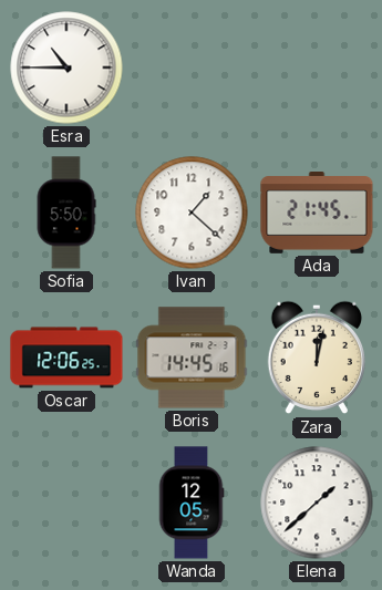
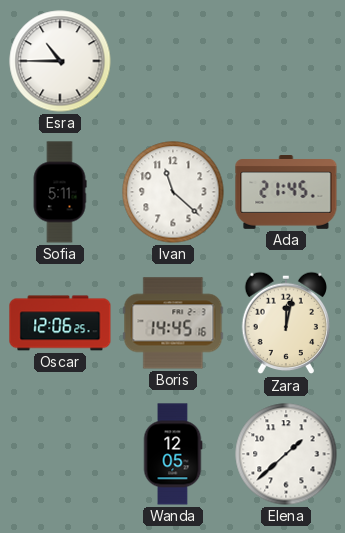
Sofia: 5:50 -> 5:11
Ivan: 1:22 -> 11:22
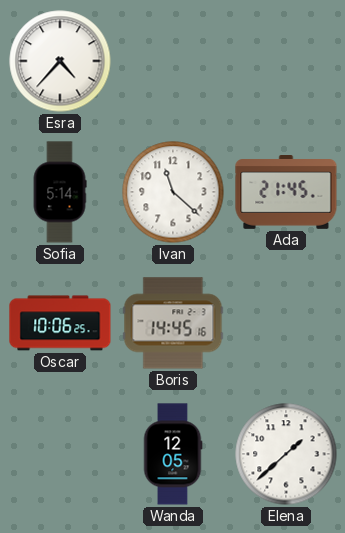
Esra: 10:45 -> 4:37
Sofia: 5:11 -> 5:14
Oscar: 12:06 -> 10:06
Zara: 12:02 -> none
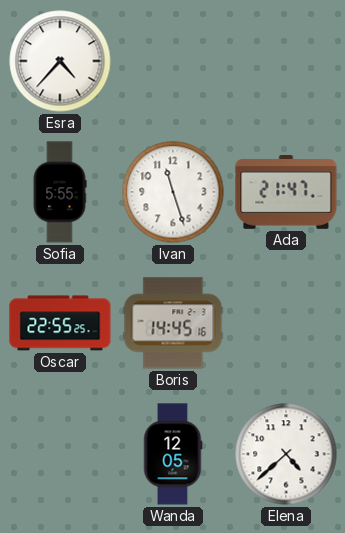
Sofia: 5:14 -> 5:55
Ivan: 11:22 -> 11:27
Ada: 21:45 -> 21:47
Oscar: 10:06 -> 22:55
Elena: 1:38 -> 4:38
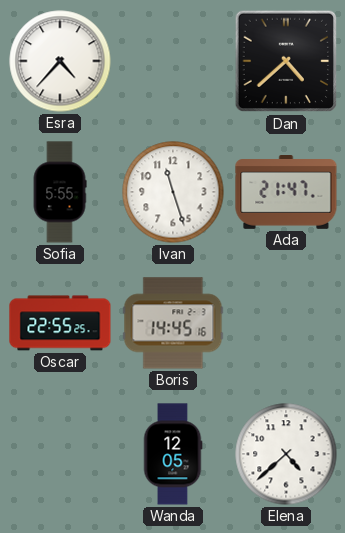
Dan: none -> 4:38
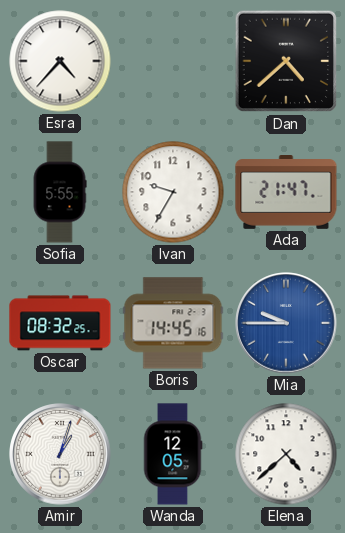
Ivan: 11:27 -> 9:35
Oscar: 22:55 -> 08:32
Mia: none -> 9:45
Amir: none -> 1:03
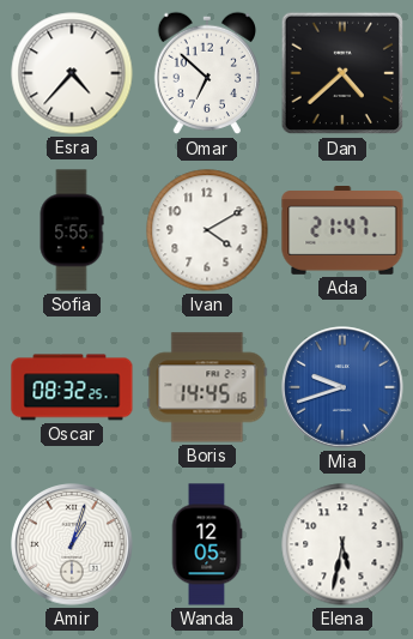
Omar: none -> 6:52
Ivan: 9:35 -> 4:10
Mia: 9:45 -> 9:42
Elena: 4:38 -> 5:32
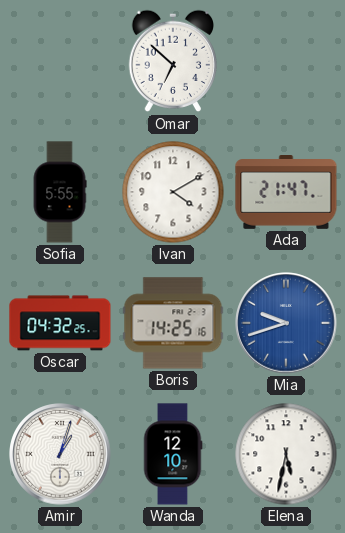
Esra: 4:37 -> none
Dan: 4:38 -> none
Oscar: 08:32 -> 04:32
Boris: 14:45 -> 14:25
Wanda: 12:05 -> 12:10
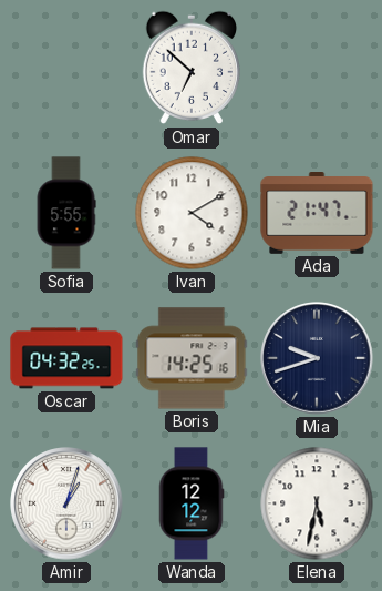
Mia dial: blue -> navy
Wanda: 12:10 -> 12:12
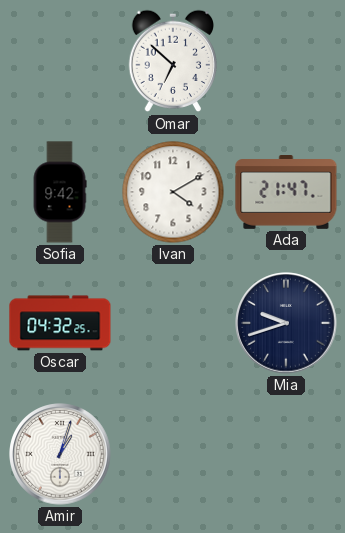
Sofia: 5:55 -> 9:42
Boris: 14:25 -> none
Wanda: 12:12 -> none
Elena: 5:32 -> none
